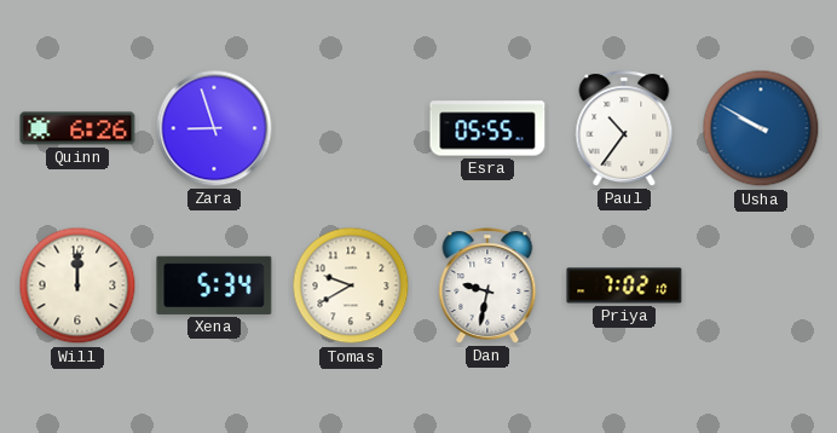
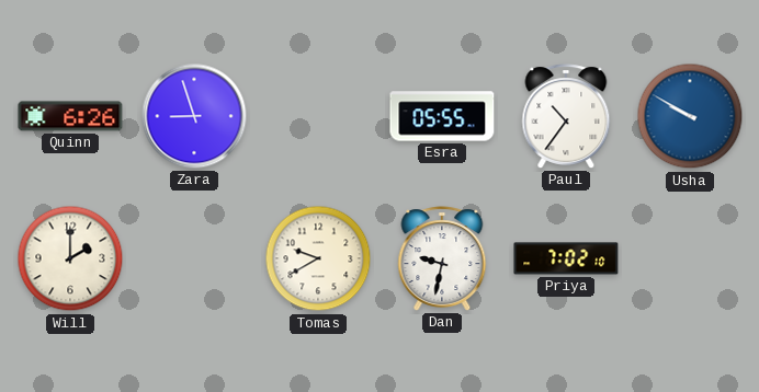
Will: 12:00 -> 2:00
Xena: 5:34 -> none
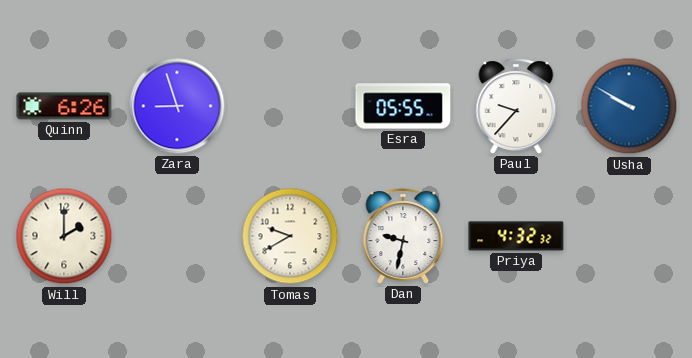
Paul: 10:36 -> 9:37
Priya: 7:02 -> 4:32
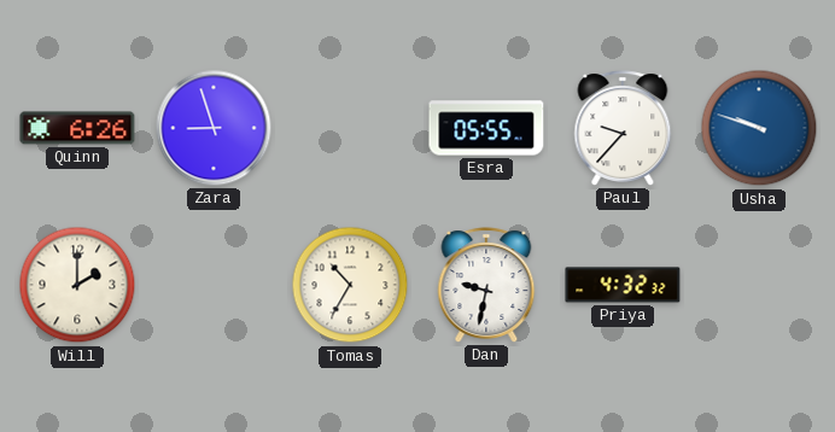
Usha: 9:50 -> 9:48
Tomas: 9:40 -> 10:35
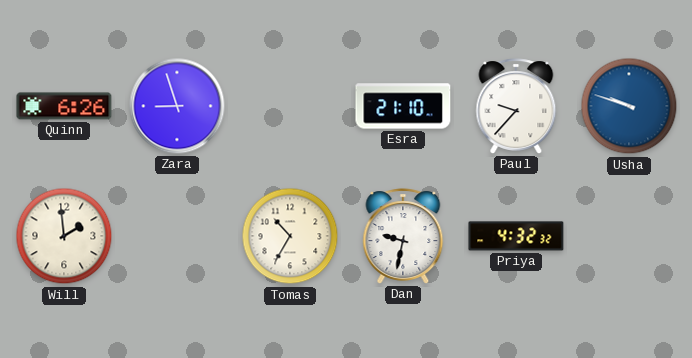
Esra: 05:55 -> 21:10
Will: 2:00 -> 1:59
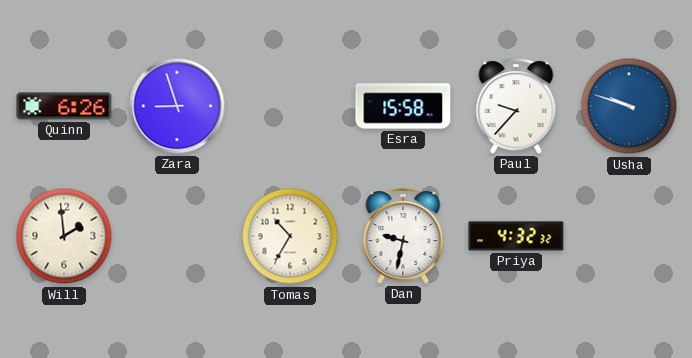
Esra: 21:10 -> 15:58
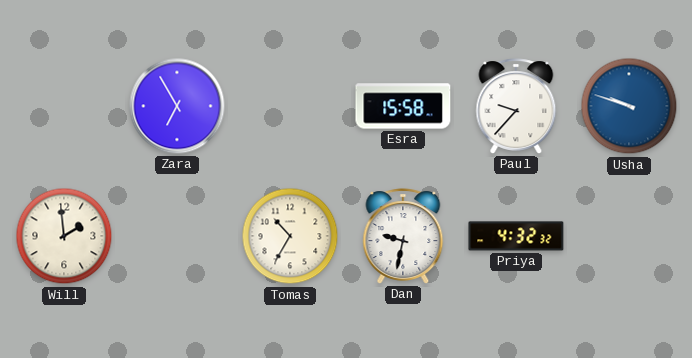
Quinn: 6:26 -> none
Zara: 8:57 -> 6:55
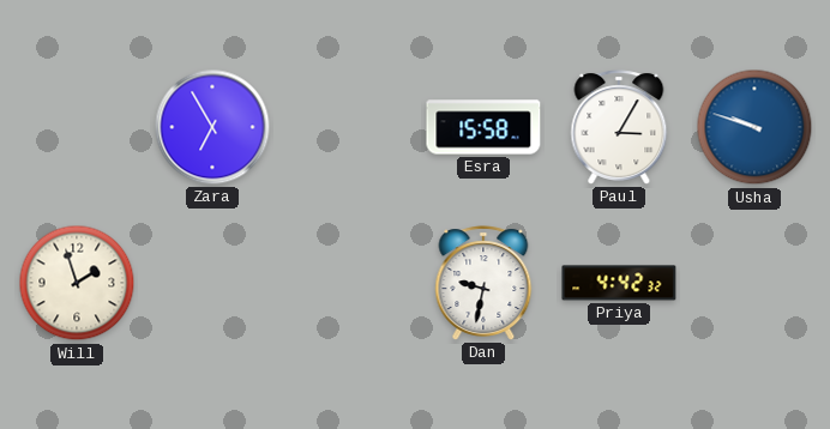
Paul: 9:37 -> 3:05
Will: 1:59 -> 1:57
Tomas: 10:35 -> none
Priya: 4:32 -> 4:42
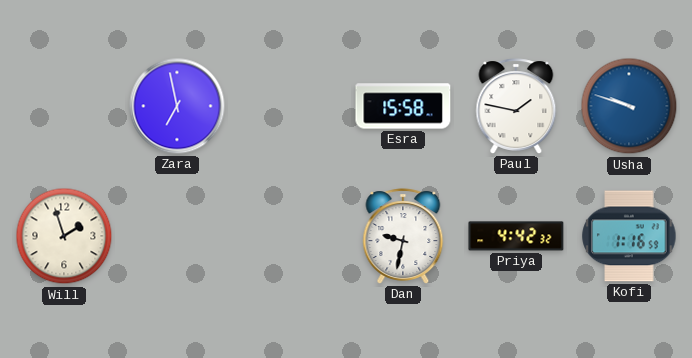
Zara: 6:55 -> 6:58
Paul: 3:05 -> 1:47
Kofi: none -> 1:16
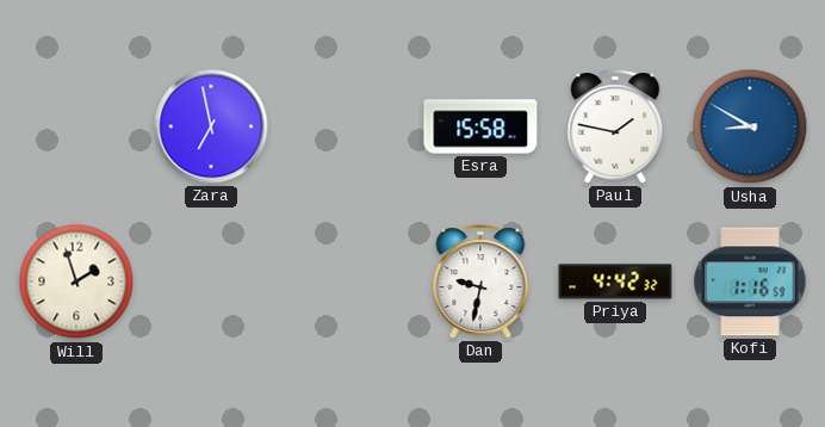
Usha: 9:48 -> 8:50
